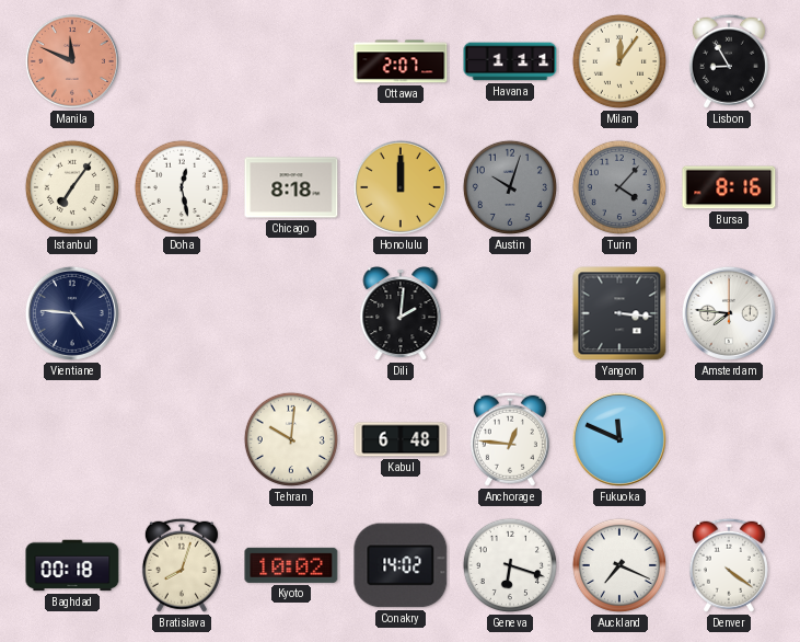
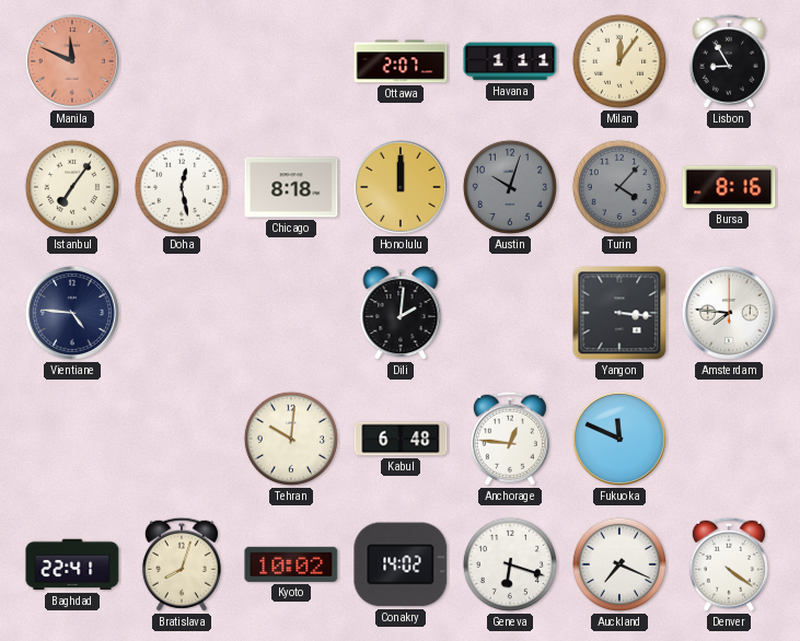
Baghdad: 00:18 -> 22:41
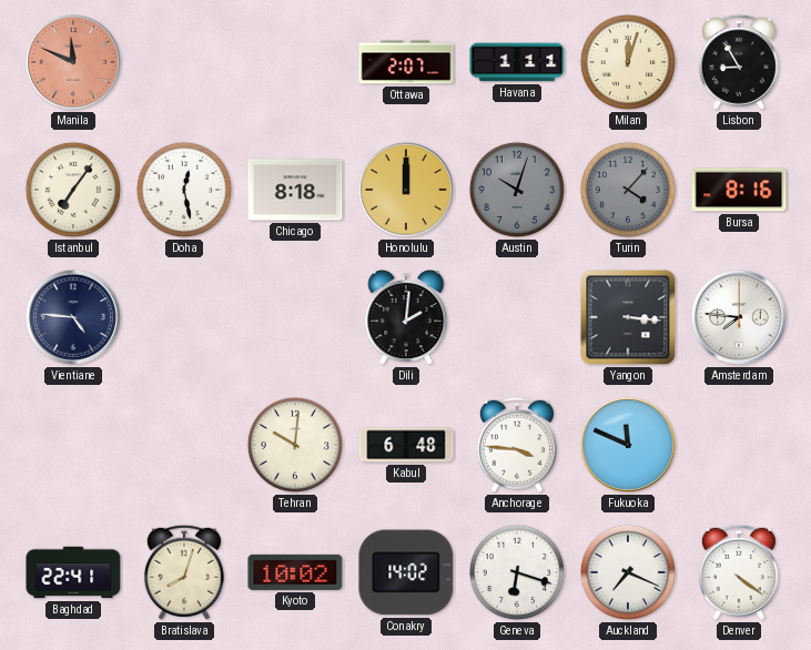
Milan: 12:06 -> 12:03
Anchorage: 12:46 -> 3:46
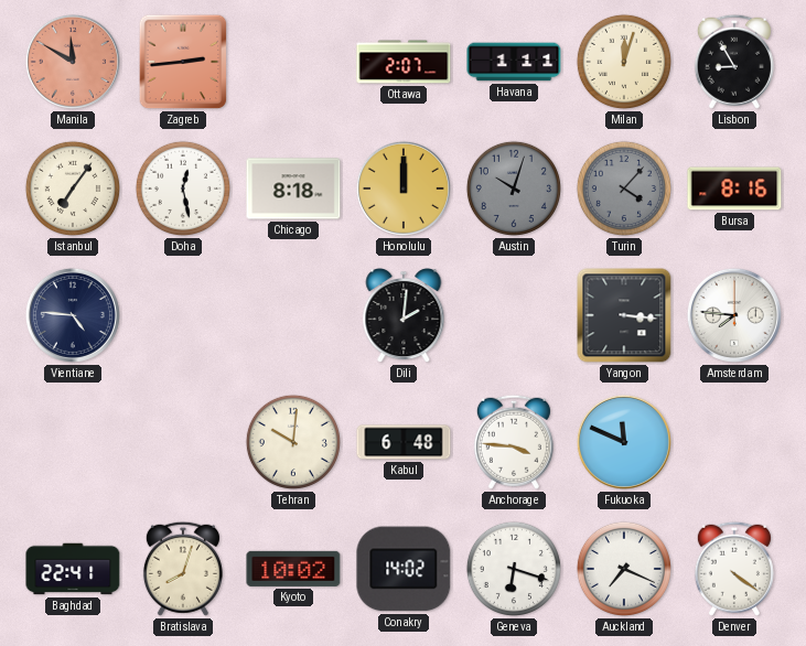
Manila: 11:49 -> 11:50
Zagreb: none -> 2:44
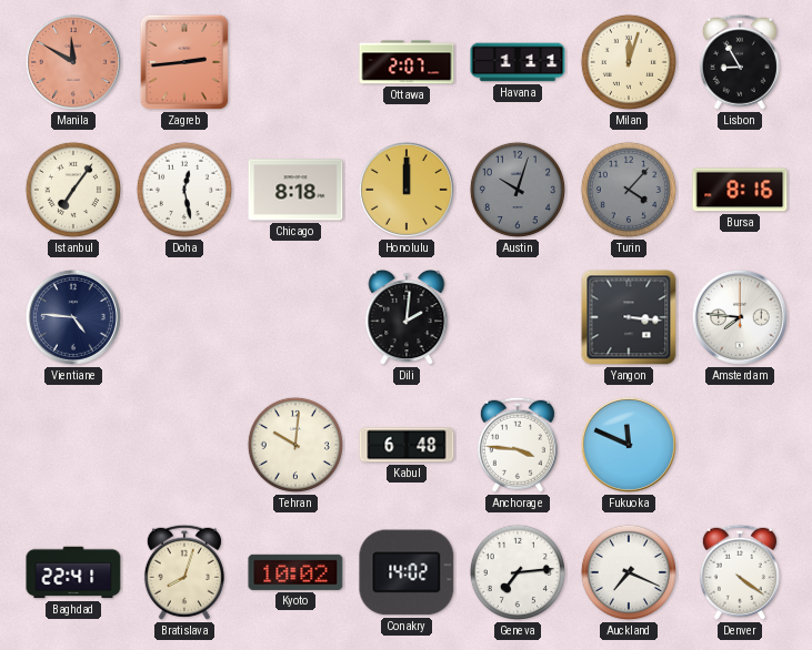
Geneva: 6:18 -> 7:14
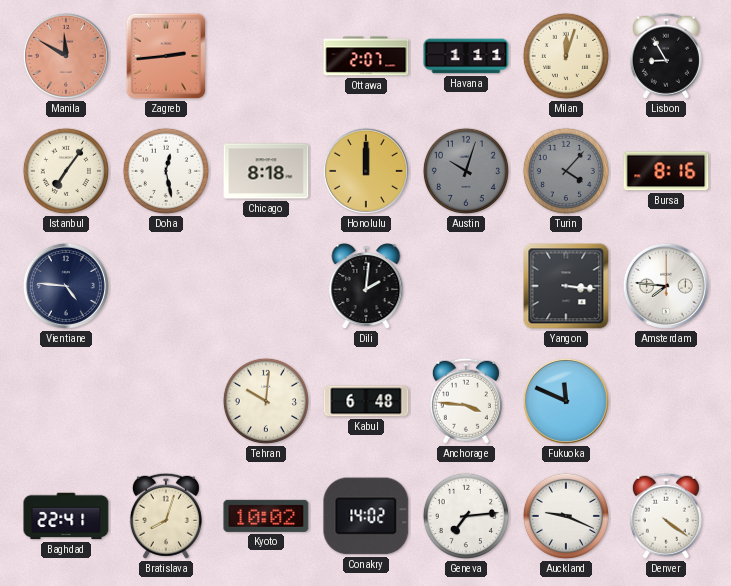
Auckland: 7:19 -> 9:19
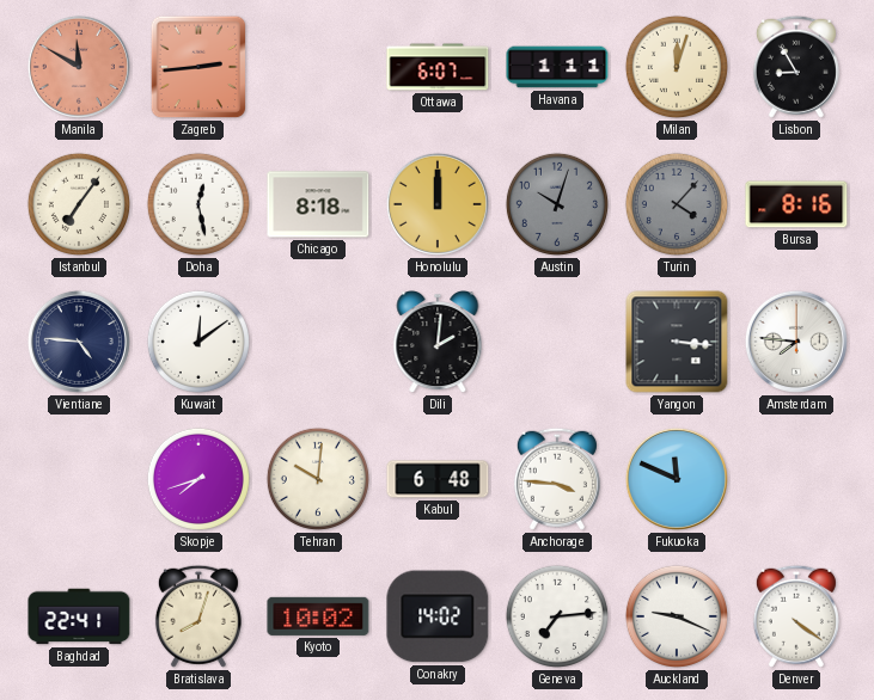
Ottawa: 2:07 -> 6:07
Kuwait: none -> 12:09
Skopje: none -> 7:42
